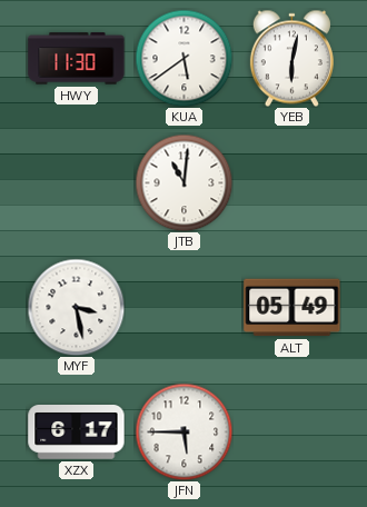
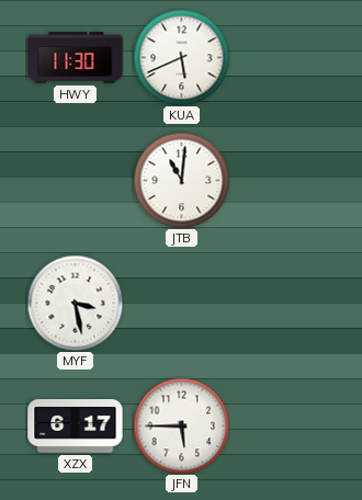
KUA: 5:39 -> 5:41
YEB: 6:02 -> none
ALT: 05:49 -> none
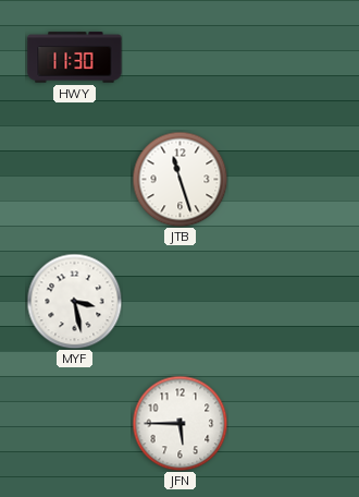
KUA: 5:41 -> none
JTB: 11:01 -> 11:27
XZX: 6:17 -> none
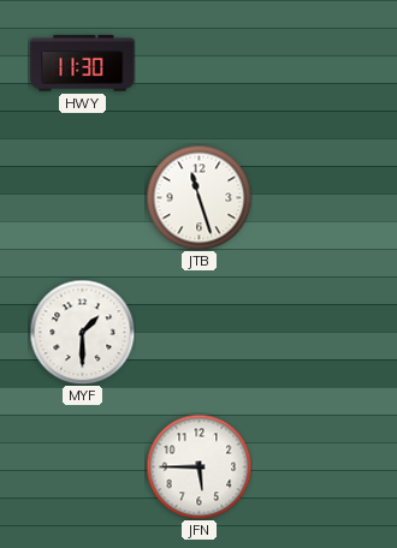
MYF: 3:28 -> 1:30
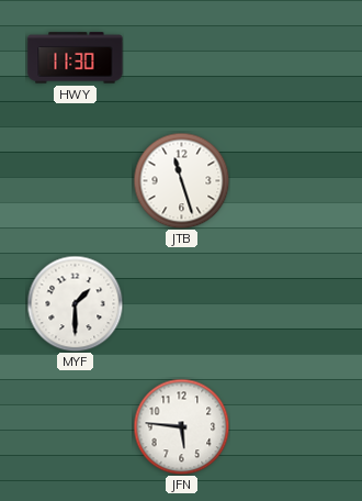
JFN: 5:45 -> 5:46
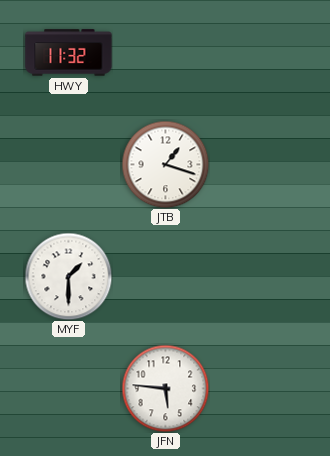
HWY: 11:30 -> 11:32
JTB: 11:27 -> 1:18
